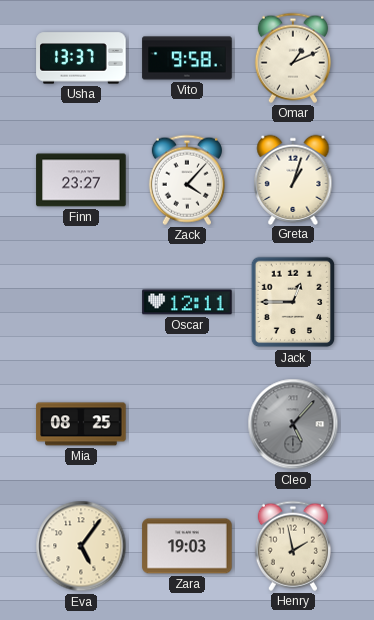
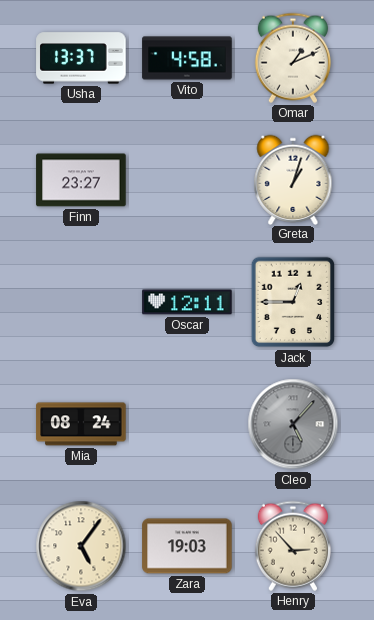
Vito: 9:58 -> 4:58
Zack: 4:07 -> none
Mia: 08:25 -> 08:24
Henry: 1:58 -> 2:53
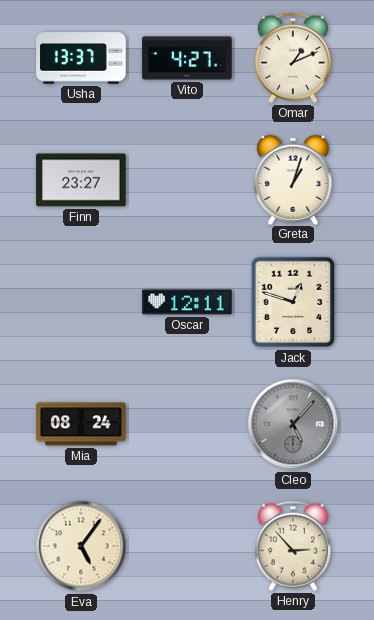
Vito: 4:58 -> 4:27
Jack: 12:45 -> 12:48
Zara: 19:03 -> none
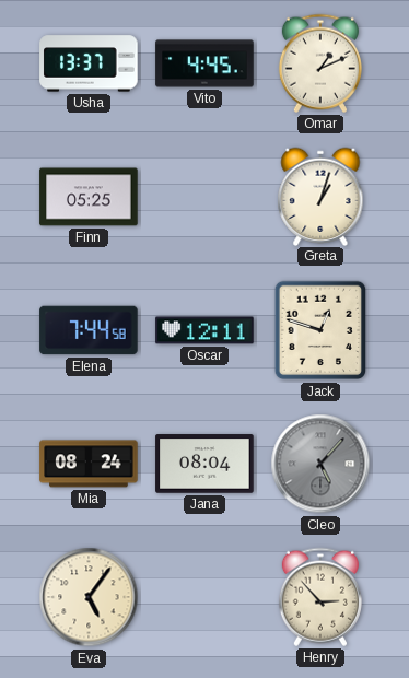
Vito: 4:27 -> 4:45
Finn: 23:27 -> 05:25
Elena: none -> 7:44
Jana: none -> 08:04
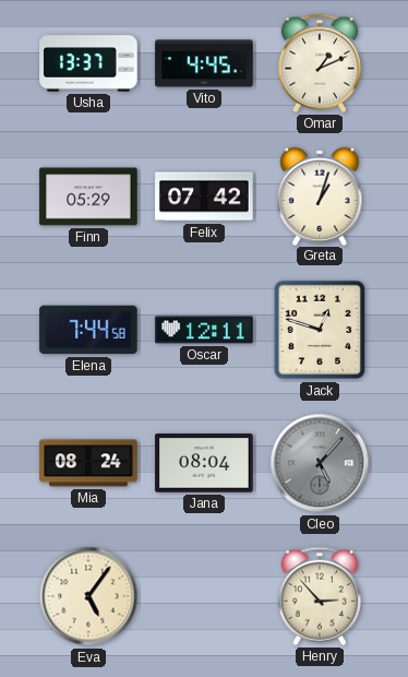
Finn: 05:25 -> 05:29
Felix: none -> 07:42
